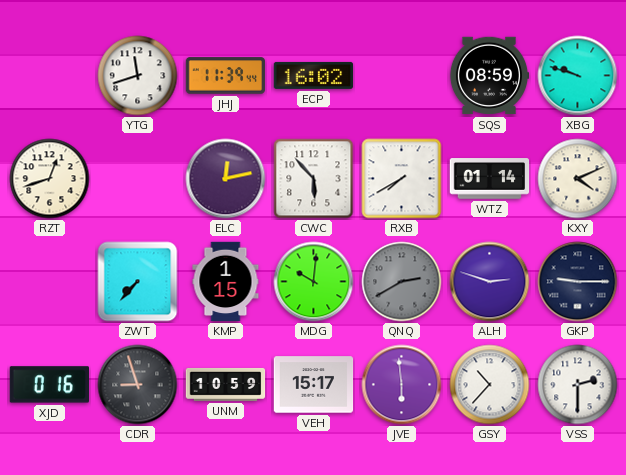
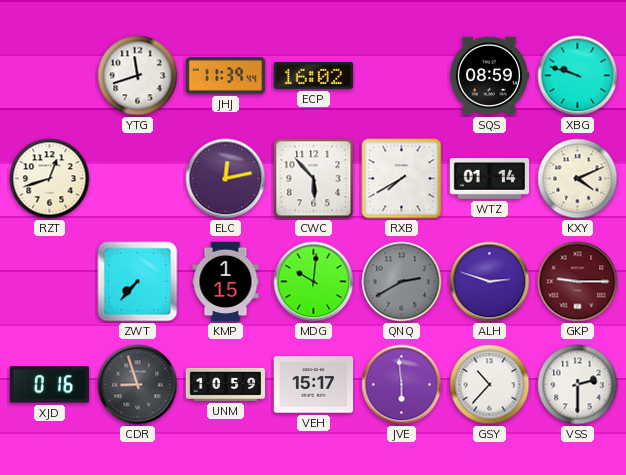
GKP dial: navy -> burgundy
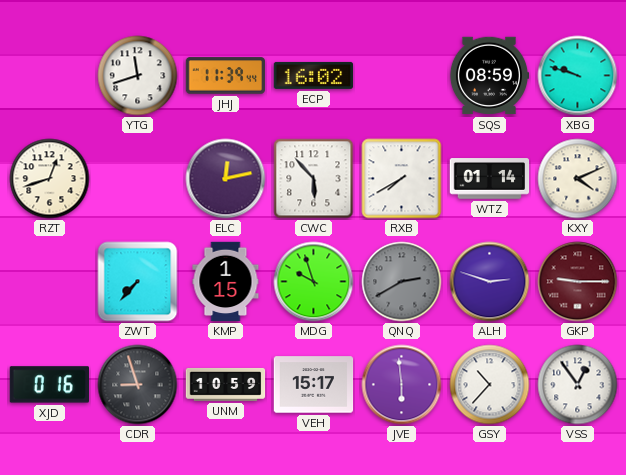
MDG: 10:01 -> 9:57
VSS: 2:30 -> 12:54
